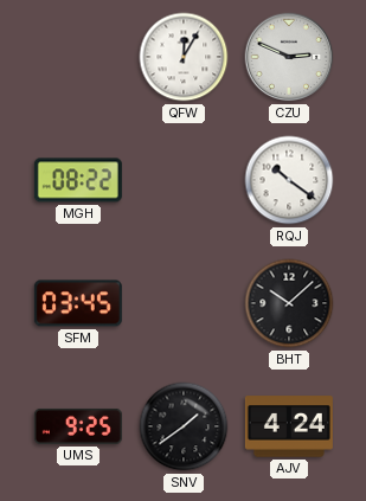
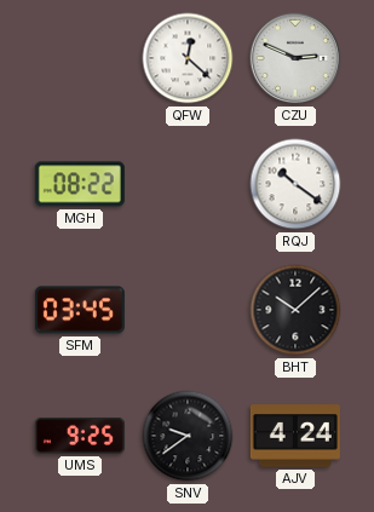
QFW: 12:05 -> 12:22
SNV: 1:39 -> 9:39
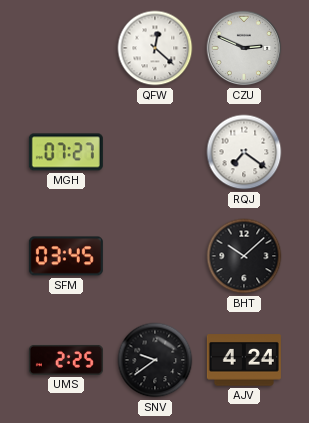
MGH: 08:22 -> 07:27
RQJ: 10:21 -> 7:21
UMS: 9:25 -> 2:25
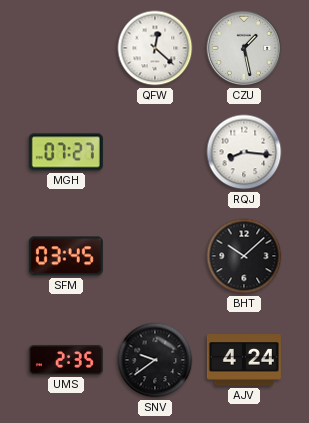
CZU: 2:49 -> 1:28
RQJ: 7:21 -> 8:16
UMS: 2:25 -> 2:35
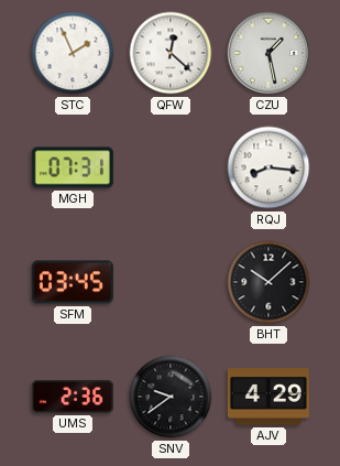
STC: none -> 1:56
MGH: 07:27 -> 07:31
UMS: 2:35 -> 2:36
AJV: 4:24 -> 4:29
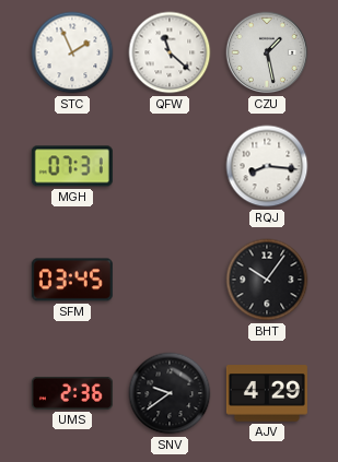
QFW: 12:22 -> 11:22
BHT: 10:08 -> 10:06
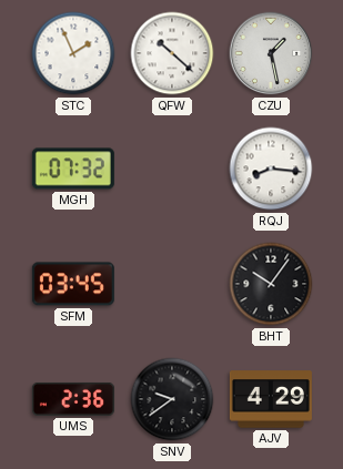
QFW: 11:22 -> 10:22
MGH: 07:31 -> 07:32
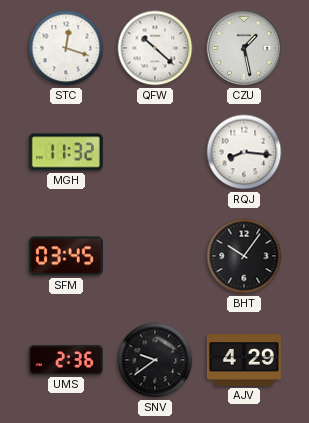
STC: 1:56 -> 12:18
MGH: 07:32 -> 11:32
